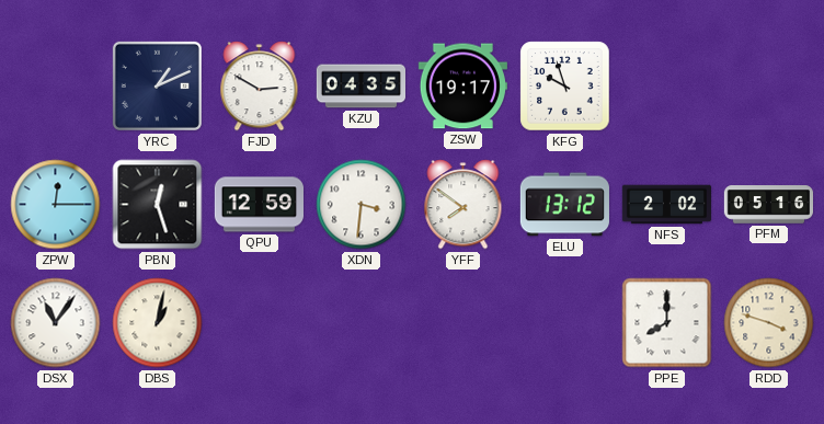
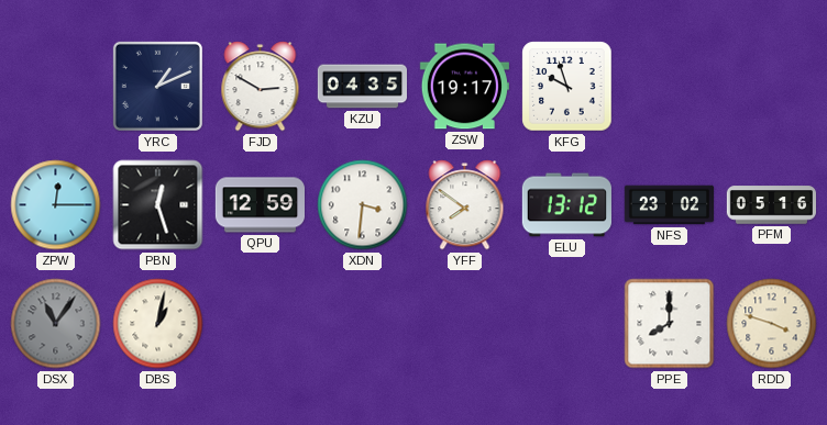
NFS: 2:02 -> 23:02
DSX dial: white -> grey
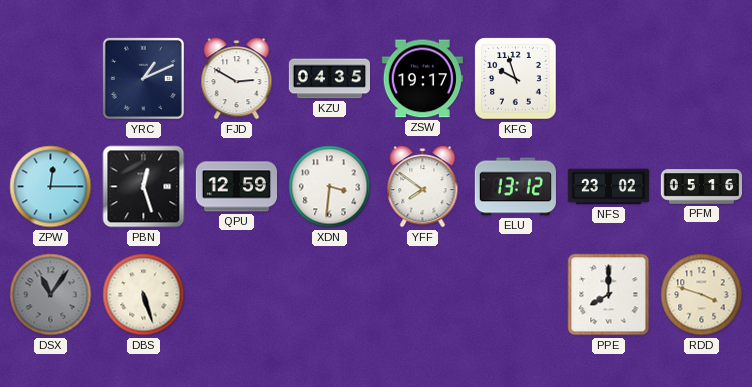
DBS: 1:02 -> 5:27
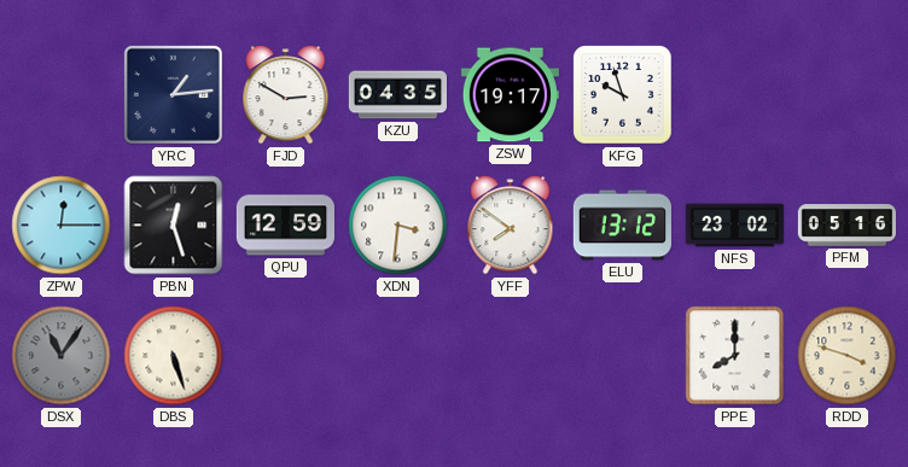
YRC: 1:11 -> 1:14
